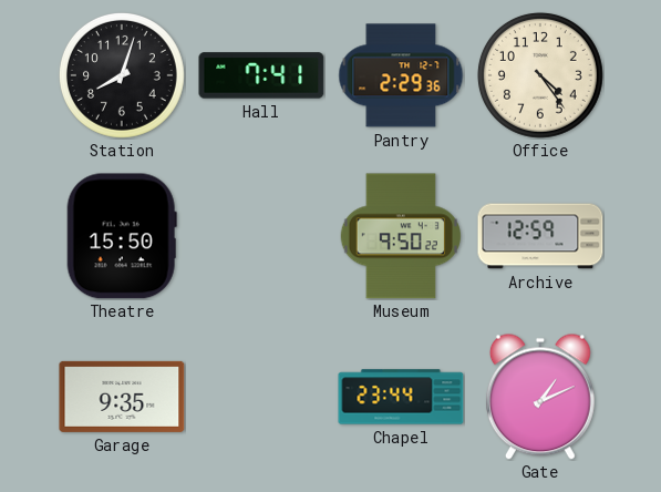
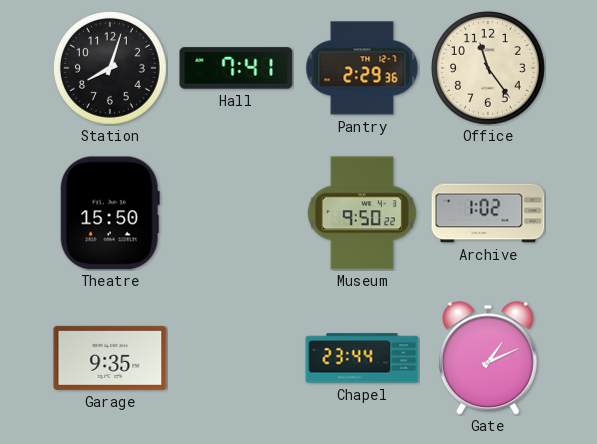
Office: 4:24 -> 11:24
Archive: 12:59 -> 1:02
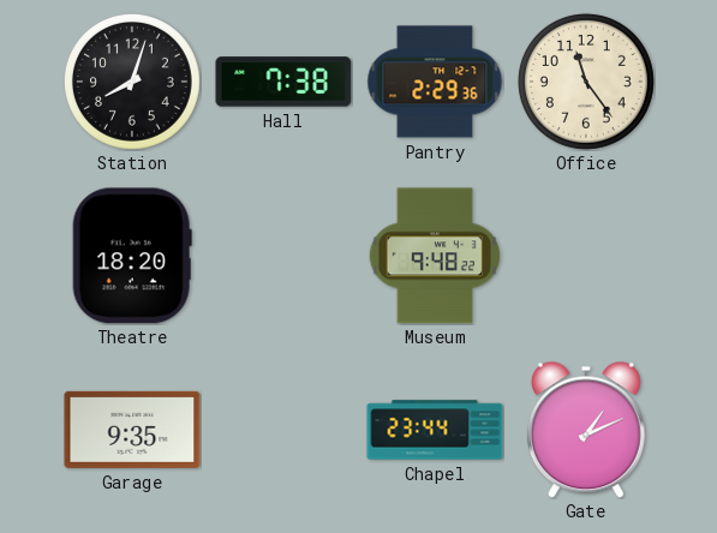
Hall: 7:41 -> 7:38
Theatre: 15:50 -> 18:20
Museum: 9:50 -> 9:48
Archive: 1:02 -> none
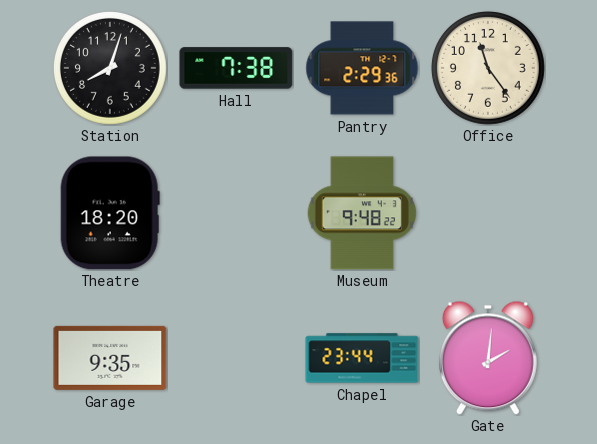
Gate: 1:11 -> 2:01
